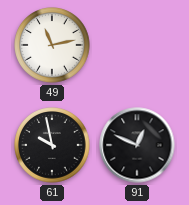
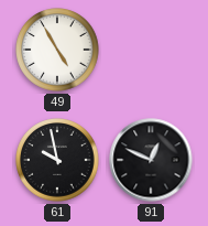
49: 11:13 -> 4:55
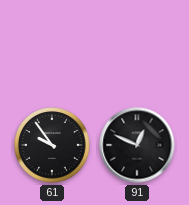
49: 4:55 -> none
61: 9:58 -> 9:54
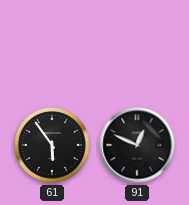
61: 9:54 -> 5:54
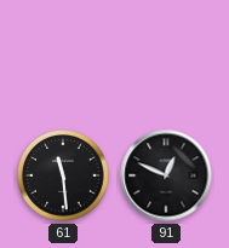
61: 5:54 -> 11:29
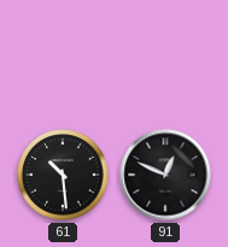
61: 11:29 -> 10:29
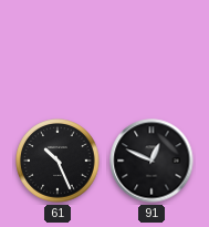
61: 10:29 -> 10:26
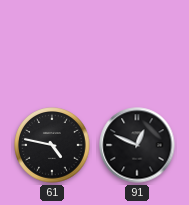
61: 10:26 -> 4:47
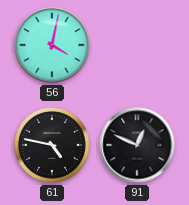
56: none -> 4:02
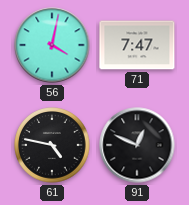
71: none -> 7:47
